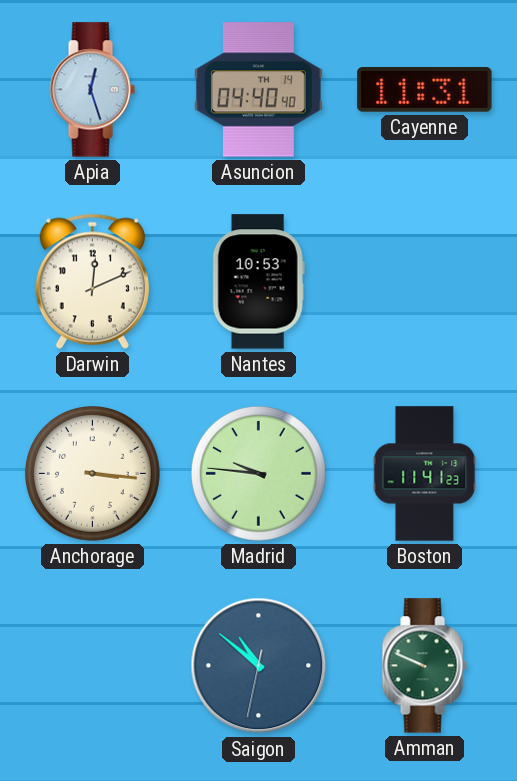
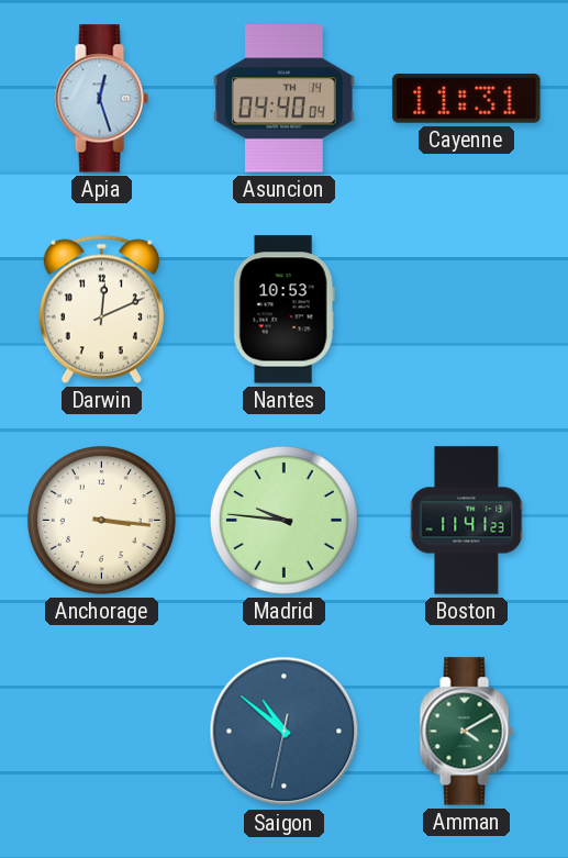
Asuncion: 04:40:40 -> 04:40:04
Amman: 9:49 -> 4:10
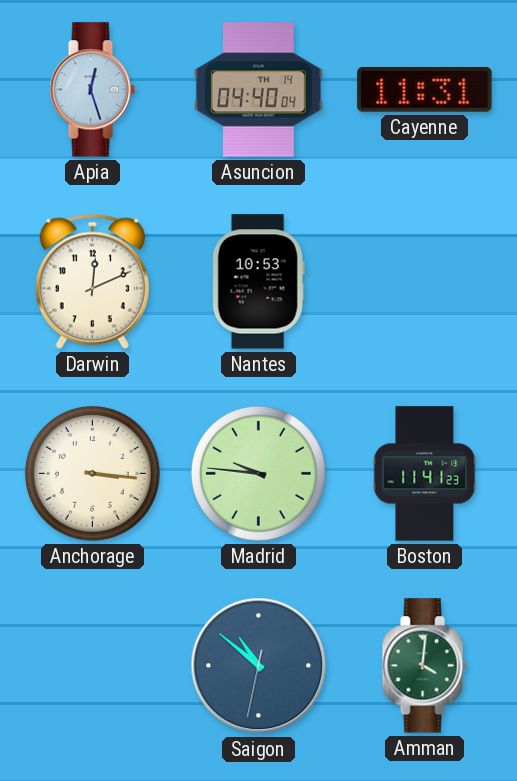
Amman: 4:10 -> 4:01
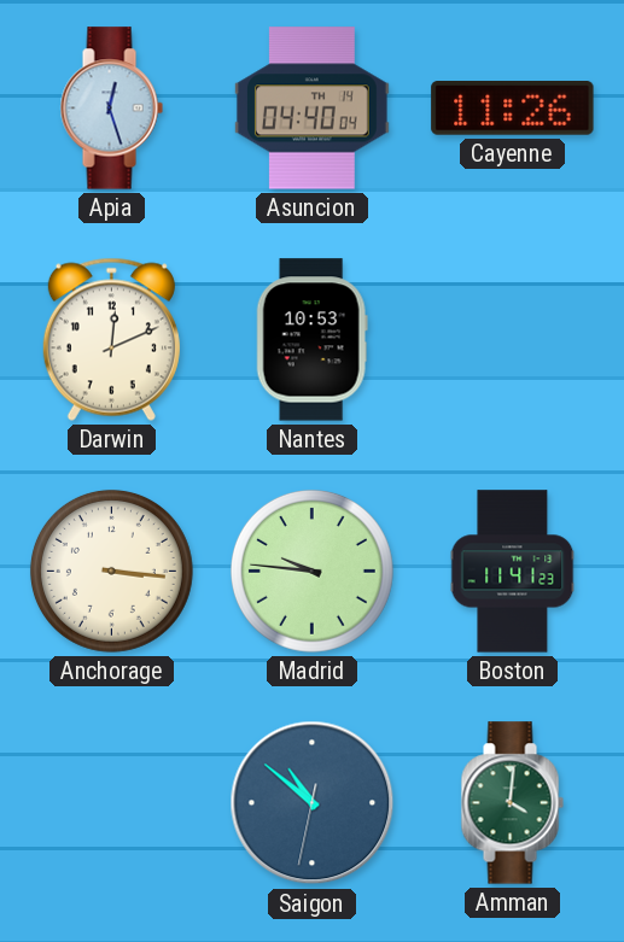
Cayenne: 11:31 -> 11:26
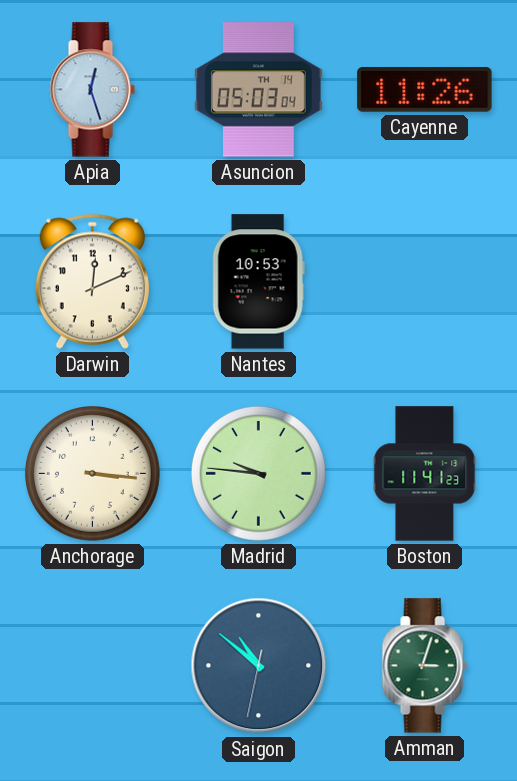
Asuncion: 04:40 -> 05:03
Amman: 4:01 -> 3:03
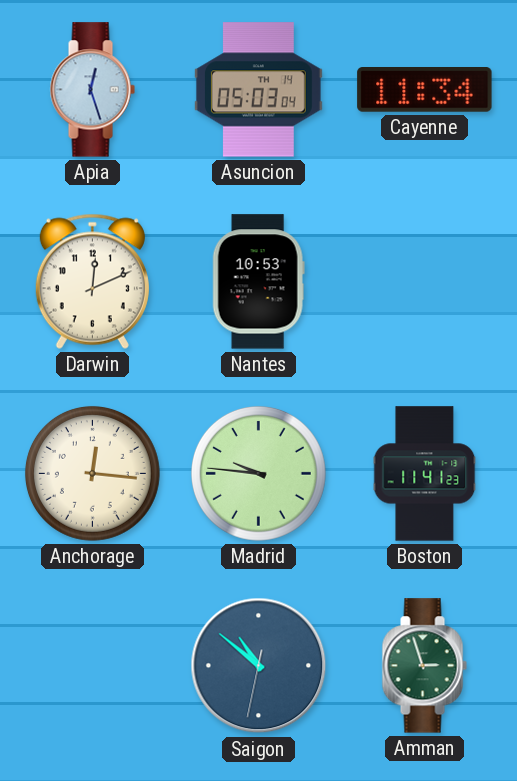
Cayenne: 11:26 -> 11:34
Anchorage: 3:16 -> 12:16
Amman: 3:03 -> 2:57
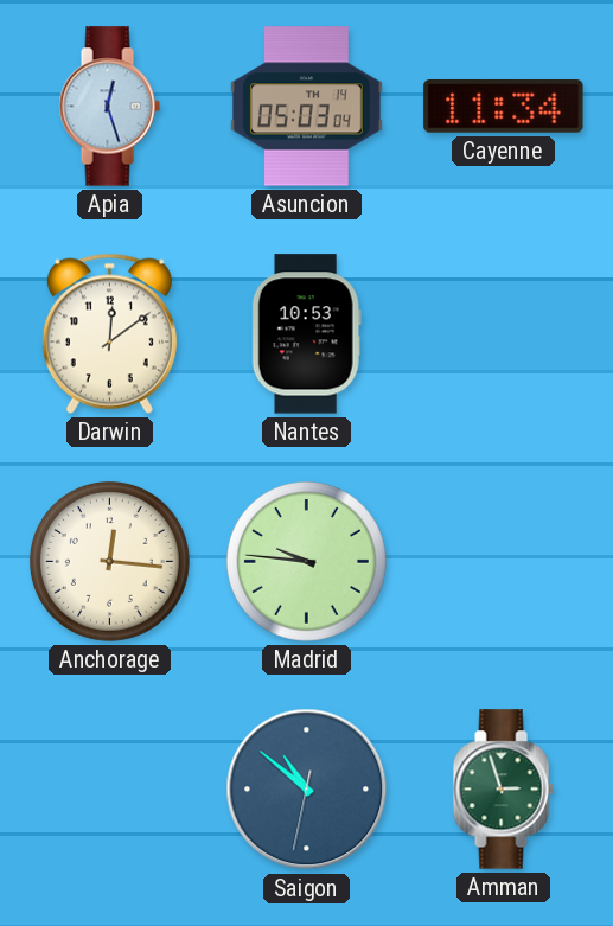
Darwin: 12:11 -> 12:09
Boston: 11:41 -> none
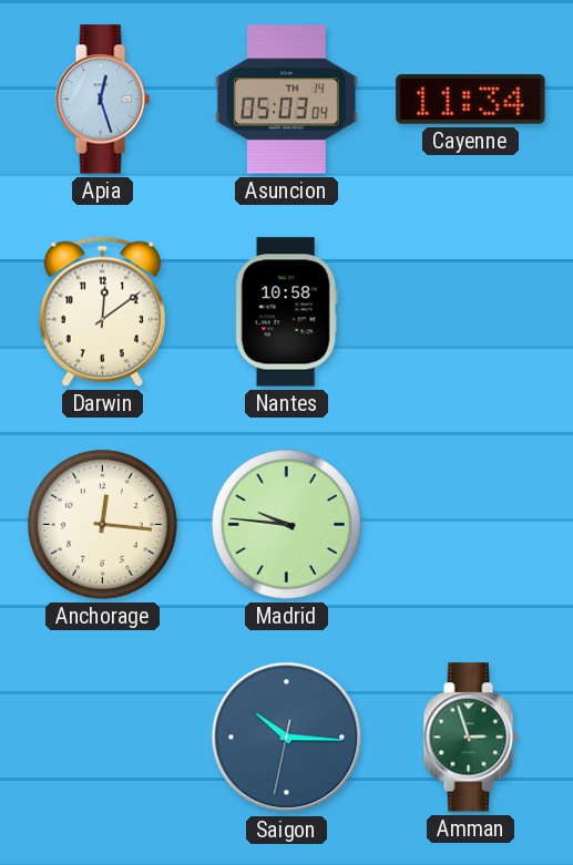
Nantes: 10:53 -> 10:58
Saigon: 10:51 -> 10:15
